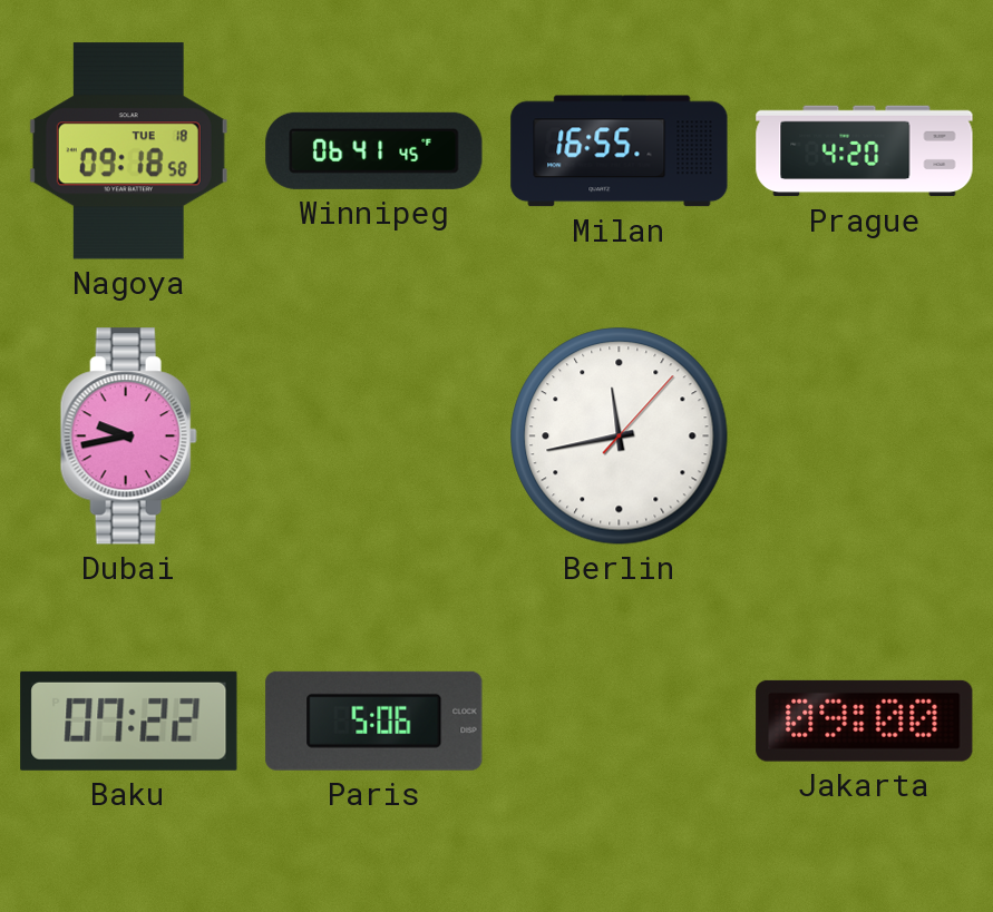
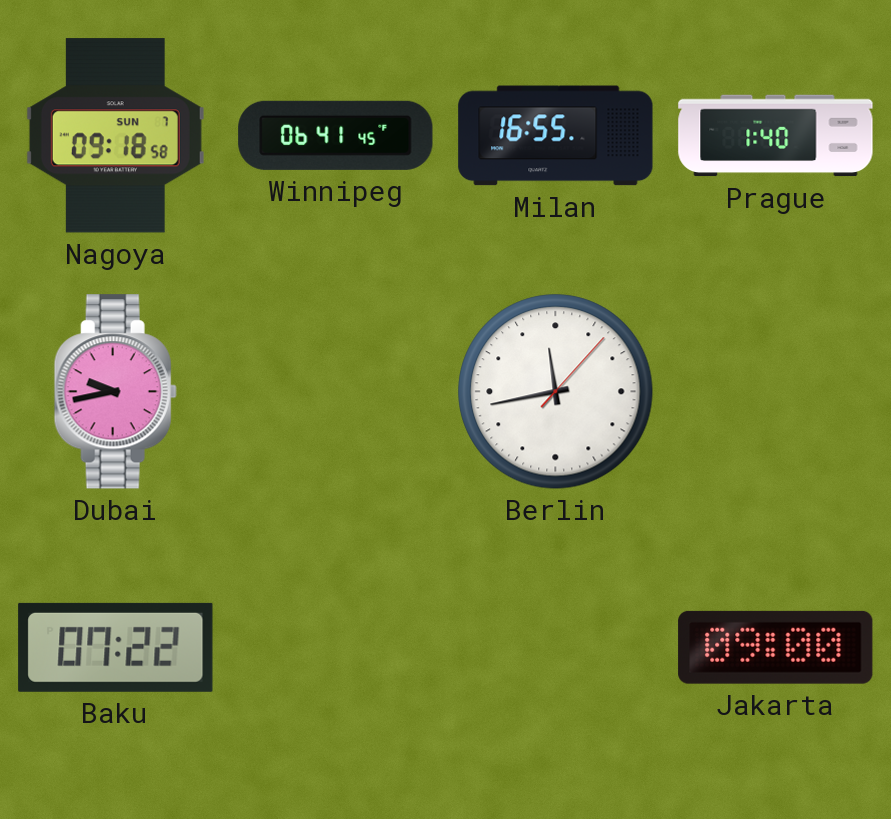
Nagoya date: TUE 18 -> SUN 7
Prague: 4:20 -> 1:40
Paris: 5:06 -> none
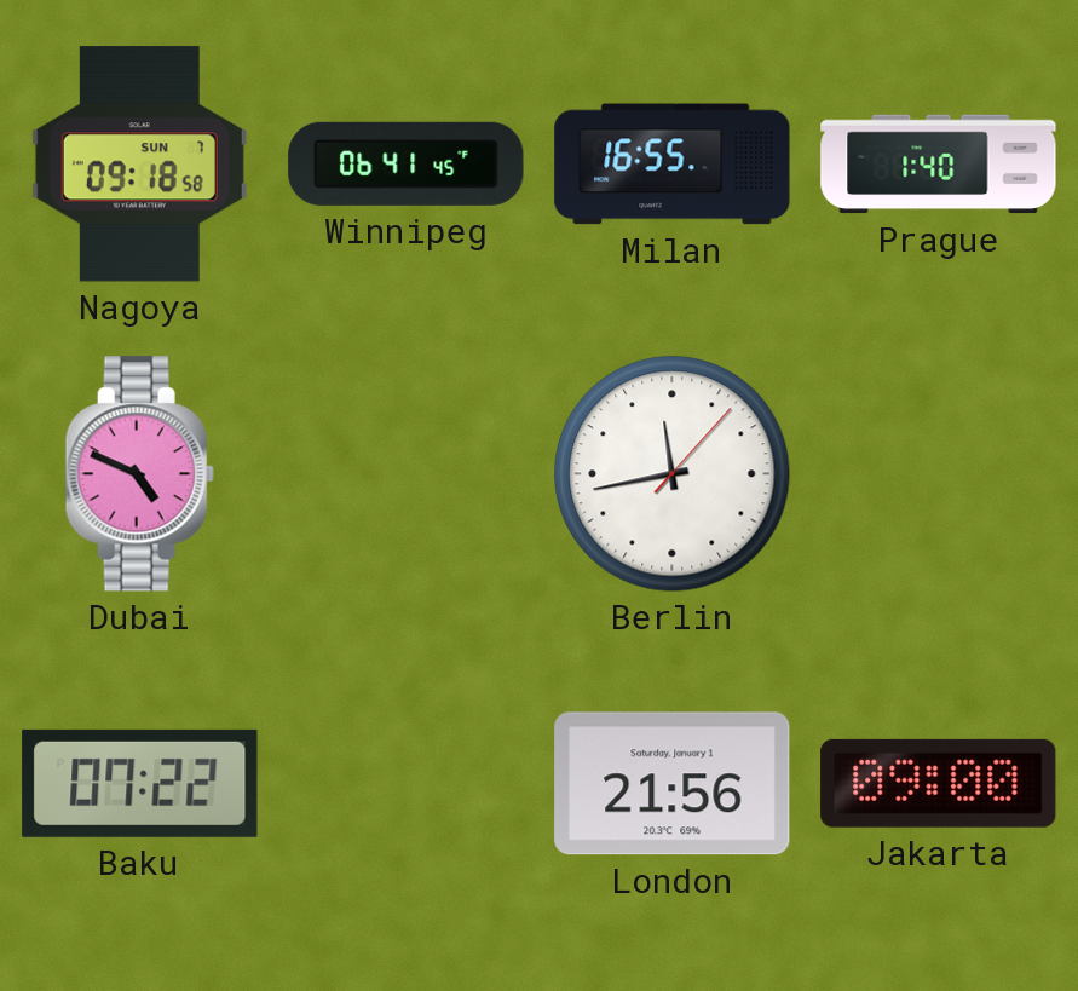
Dubai: 9:43 -> 4:49
London: none -> 21:56
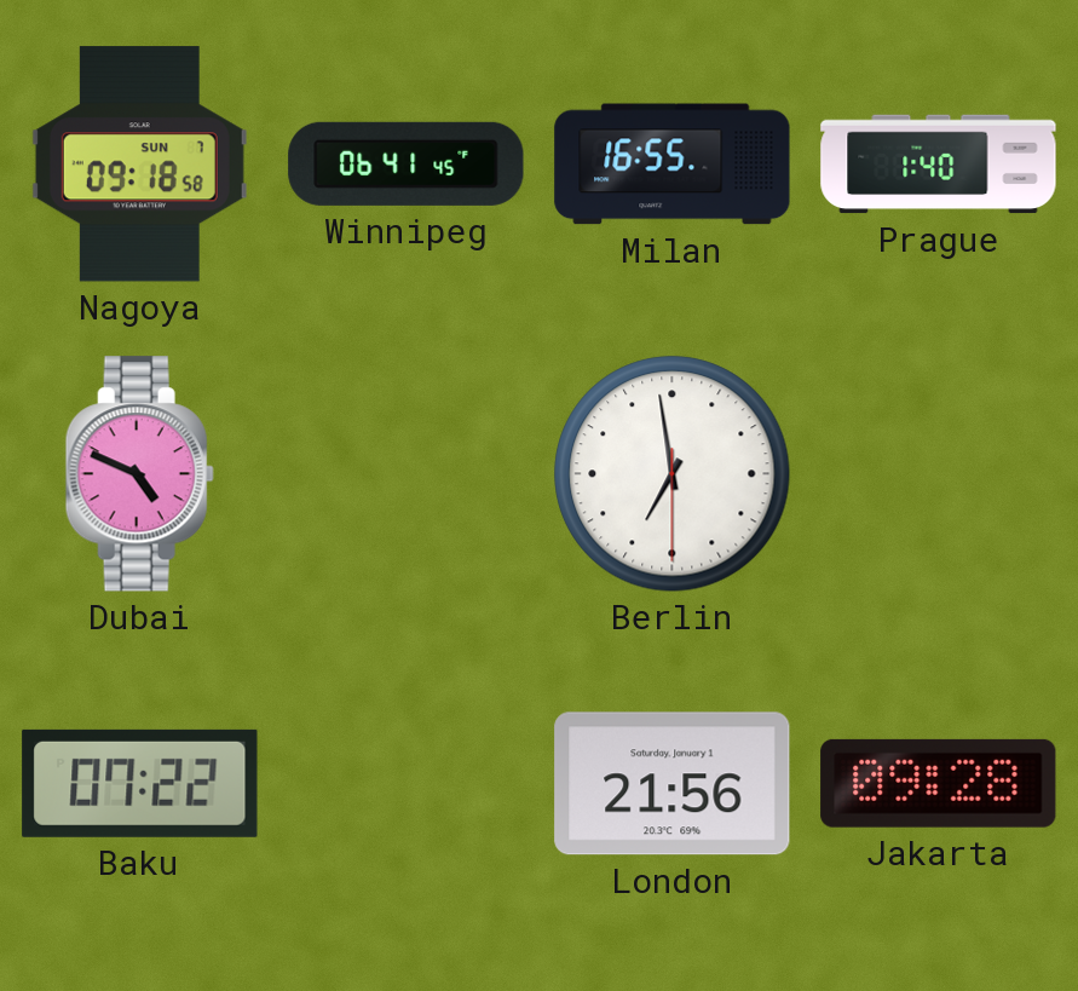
Berlin: 11:43 -> 6:58
Jakarta: 09:00 -> 09:28
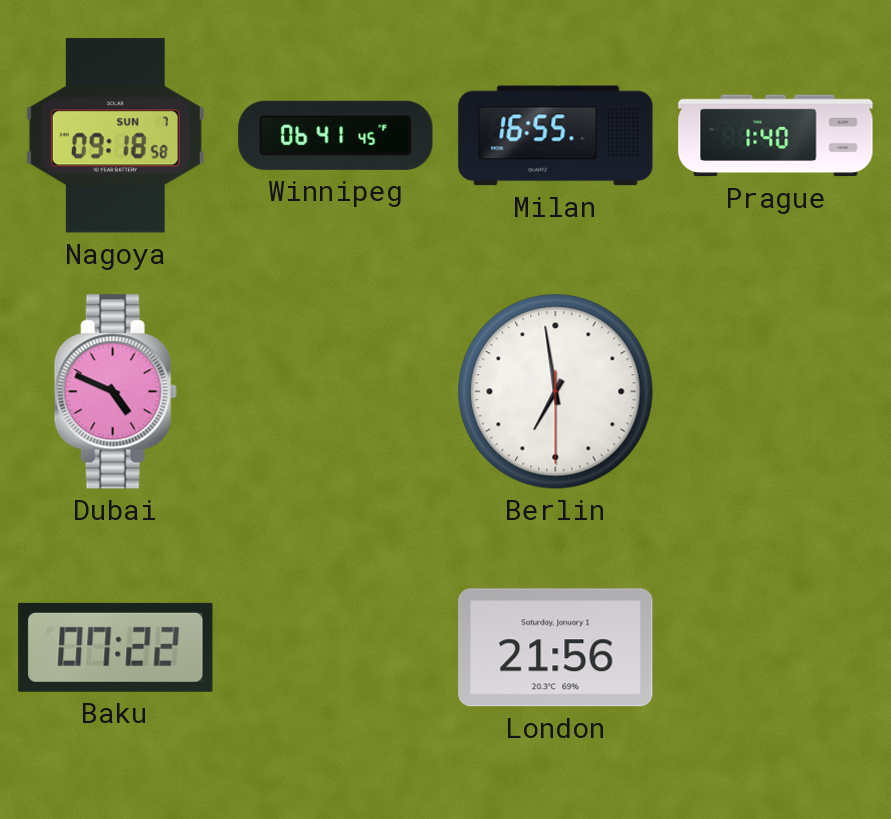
Jakarta: 09:28 -> none
